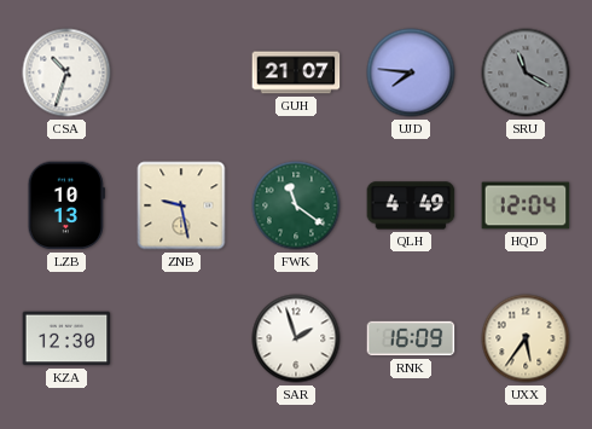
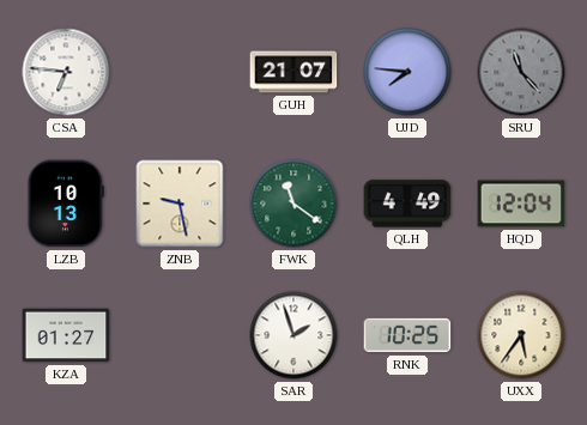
CSA: 10:33 -> 6:46
SRU: 11:20 -> 11:23
KZA: 12:30 -> 01:27
RNK: 16:09 -> 10:25
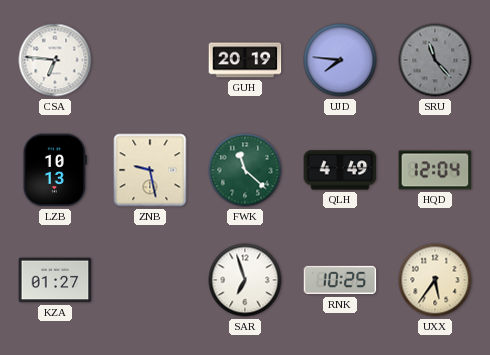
GUH: 21:07 -> 20:19
FWK: 11:21 -> 11:22
SAR: 1:57 -> 6:57
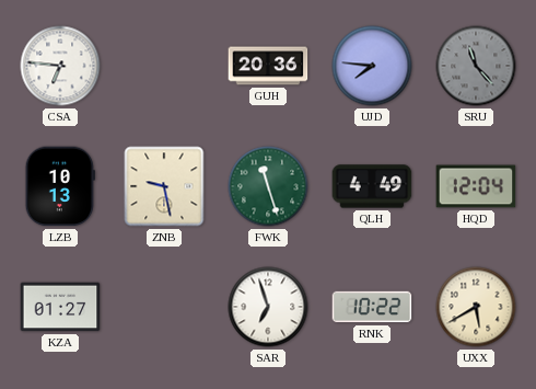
GUH: 20:19 -> 20:36
FWK: 11:22 -> 11:27
RNK: 10:25 -> 10:22
UXX: 5:36 -> 5:40
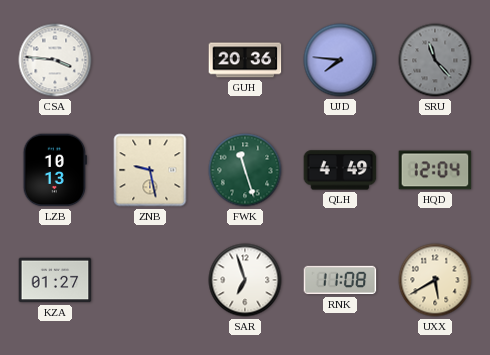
CSA: 6:46 -> 3:46
RNK: 10:22 -> 11:08
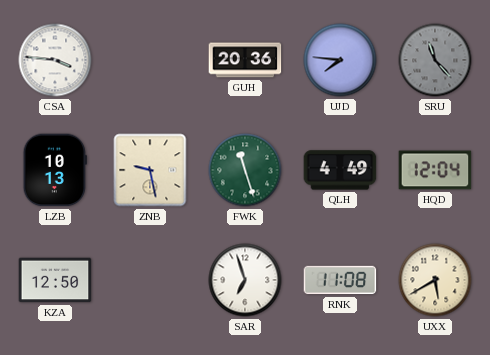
KZA: 01:27 -> 12:50
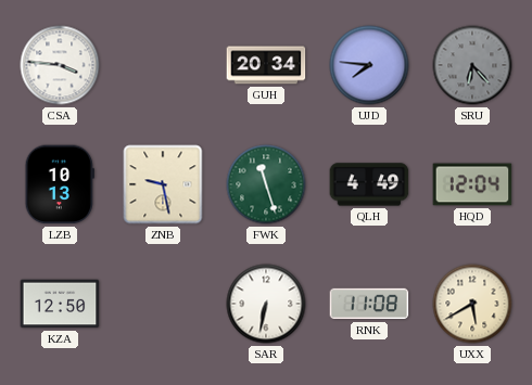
GUH: 20:36 -> 20:34
SRU: 11:23 -> 6:23
SAR: 6:57 -> 6:32
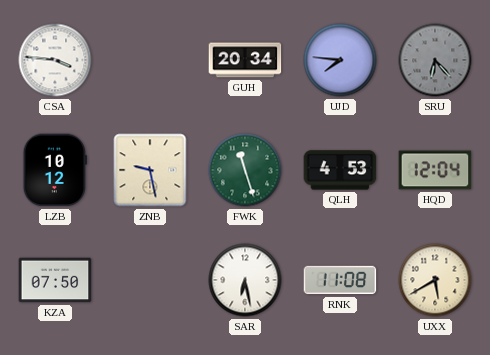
LZB: 10:13 -> 10:12
QLH: 4:49 -> 4:53
KZA: 12:50 -> 07:50
SAR: 6:32 -> 6:28
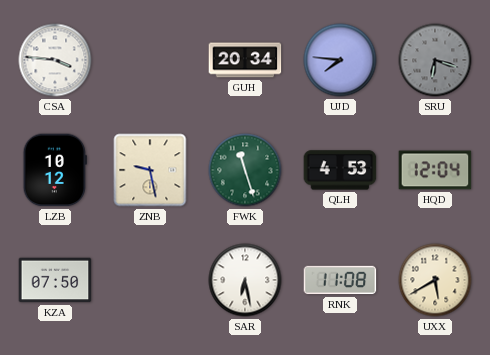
SRU: 6:23 -> 6:18
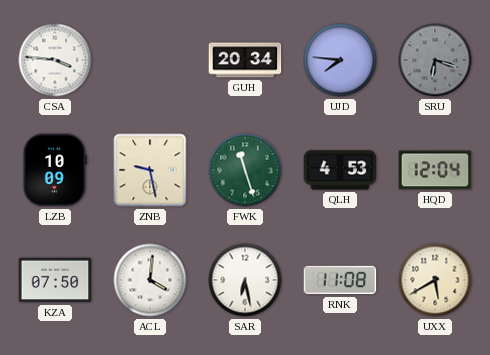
LZB: 10:12 -> 10:09
ACL: none -> 4:01
